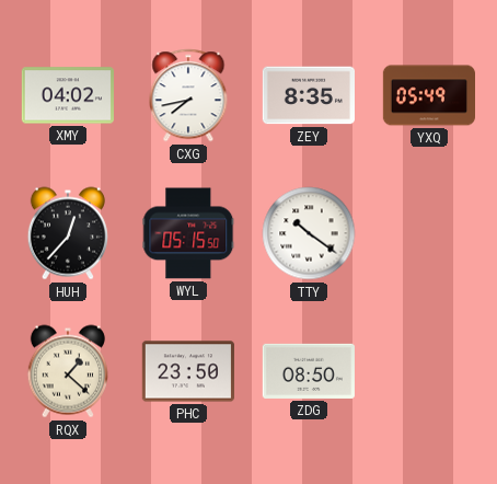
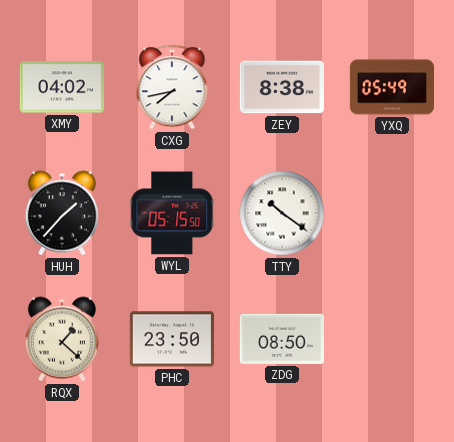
ZEY: 8:35 -> 8:38
HUH: 12:37 -> 1:37
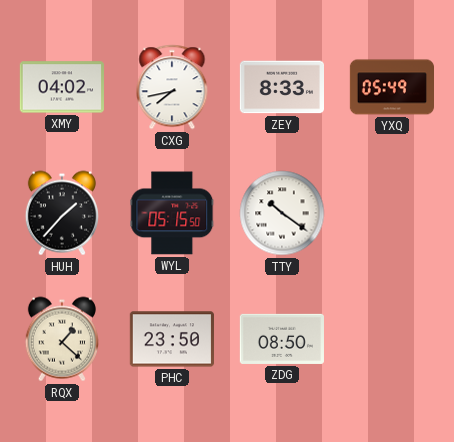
ZEY: 8:38 -> 8:33
